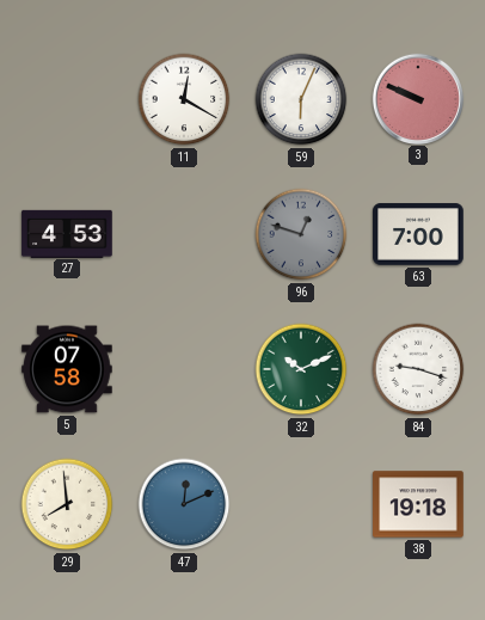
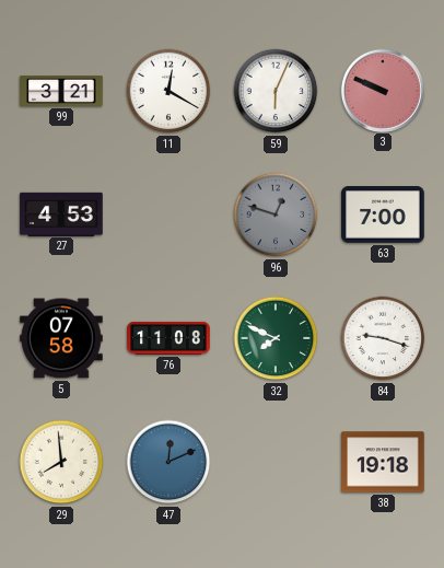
99: none -> 3:21
76: none -> 11:08
32: 10:11 -> 7:49
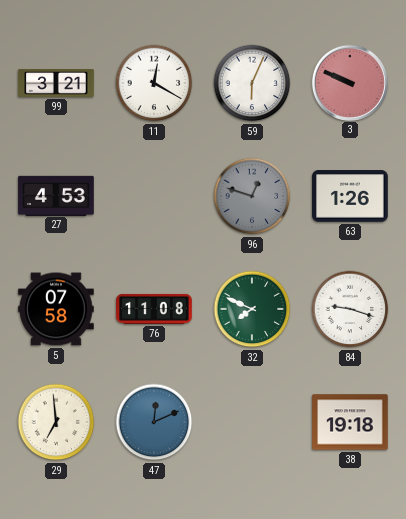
63: 7:00 -> 1:26
29: 7:59 -> 6:59
